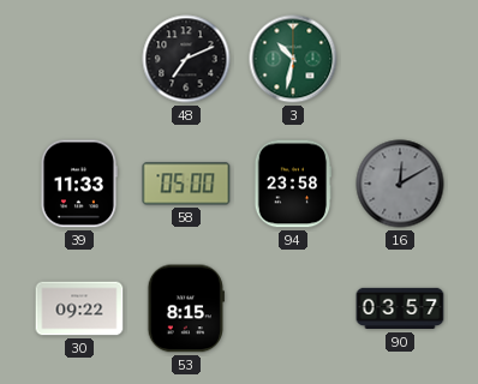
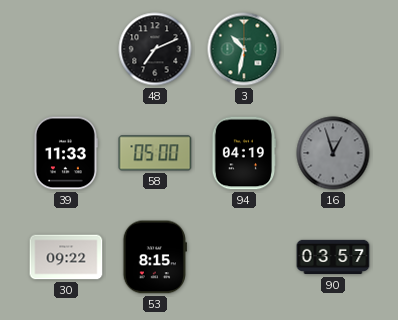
94: 23:58 -> 04:19
16: 12:10 -> 12:57
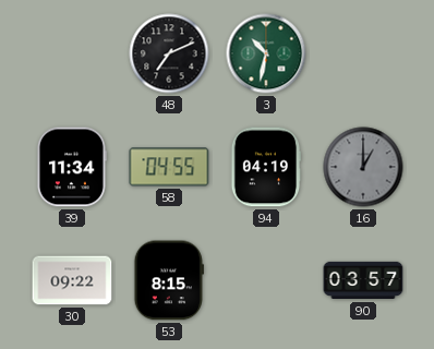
39: 11:33 -> 11:34
58: 05:00 -> 04:55
16: 12:57 -> 1:00
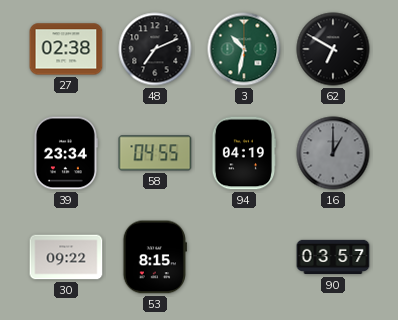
27: none -> 02:38
62: none -> 6:50
39: 11:34 -> 23:34
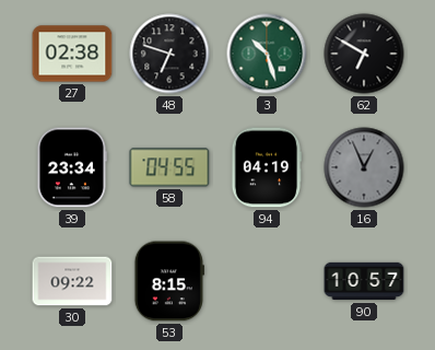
48: 7:11 -> 6:48
3: 10:32 -> 10:27
16: 1:00 -> 12:56
90: 03:57 -> 10:57
